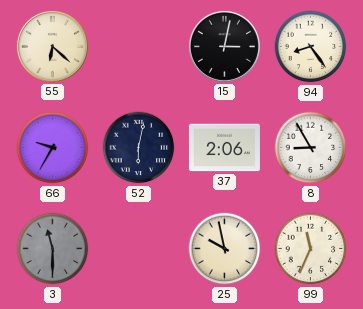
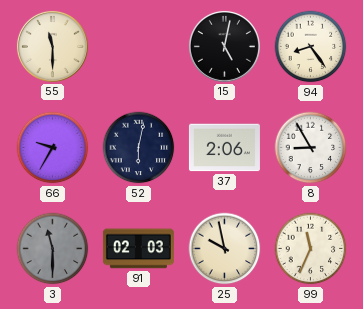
55: 6:22 -> 11:30
15: 3:02 -> 5:02
91: none -> 02:03
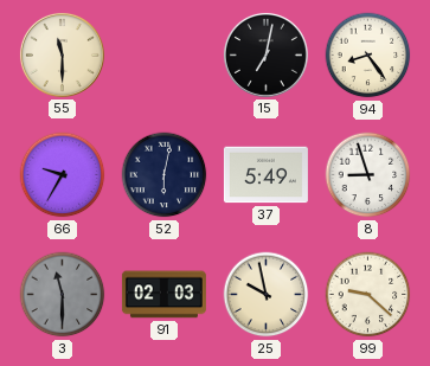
15: 5:02 -> 7:02
37: 2:06 -> 5:49
8: 8:55 -> 8:57
99: 11:34 -> 9:22
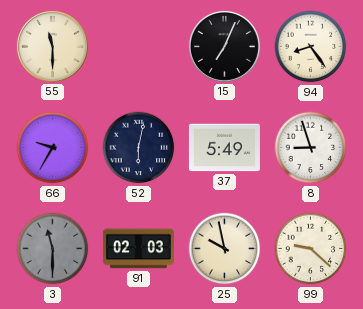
15: 7:02 -> 7:04
